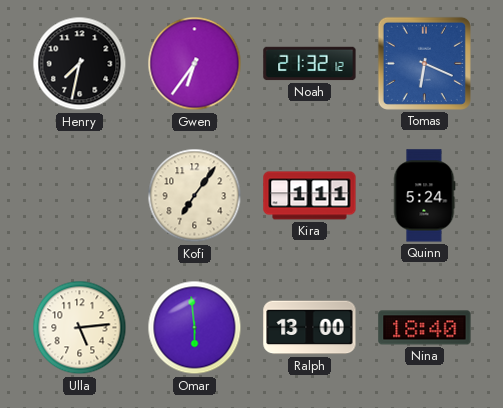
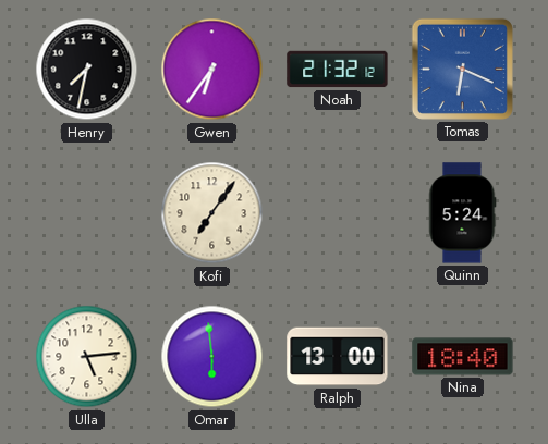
Kira: 1:11 -> none
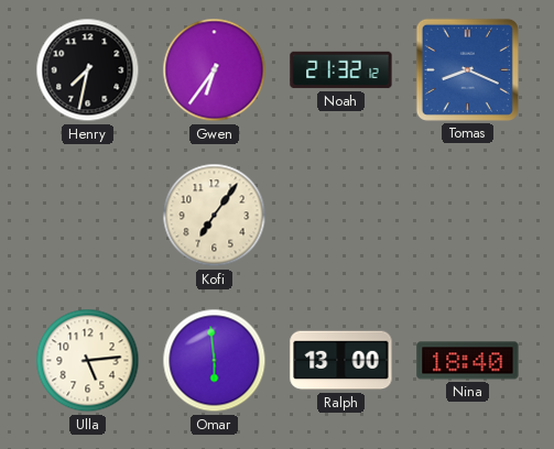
Tomas: 6:19 -> 8:19
Quinn: 5:24 -> none
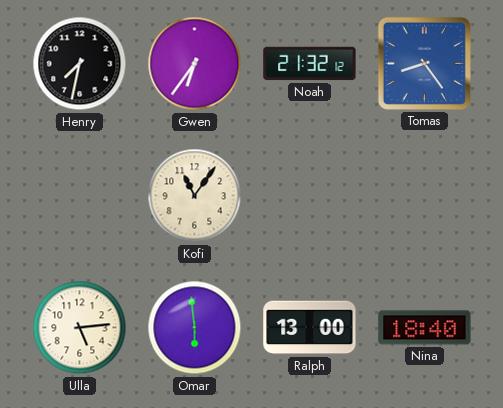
Tomas: 8:19 -> 8:24
Kofi: 7:06 -> 11:06
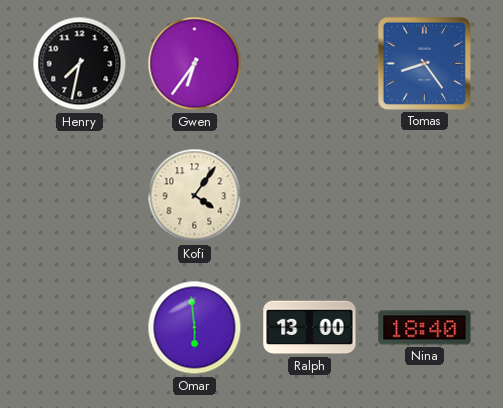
Noah: 21:32 -> none
Kofi: 11:06 -> 4:06
Ulla: 5:14 -> none
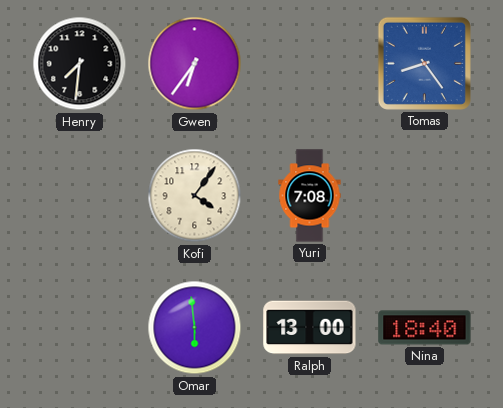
Henry: 7:32 -> 7:31
Yuri: none -> 7:08
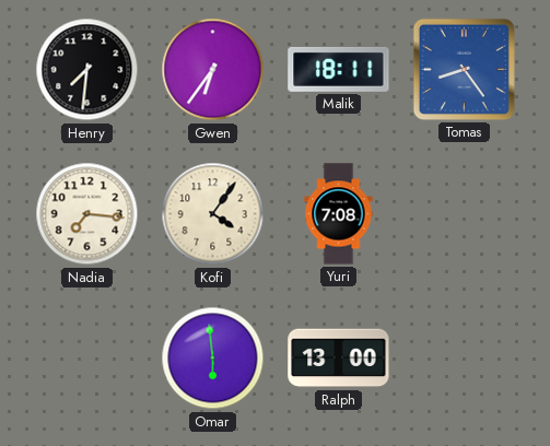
Malik: none -> 18:11
Nadia: none -> 7:16
Nina: 18:40 -> none
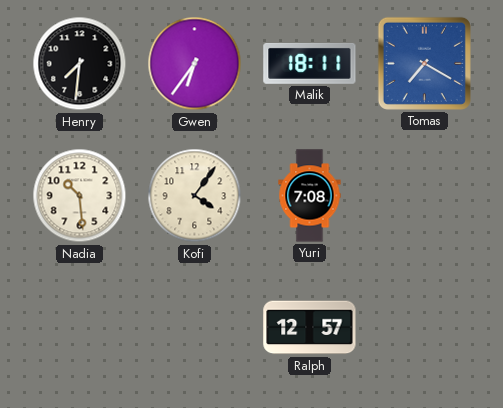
Tomas: 8:24 -> 7:20
Nadia: 7:16 -> 10:29
Omar: 5:59 -> none
Ralph: 13:00 -> 12:57
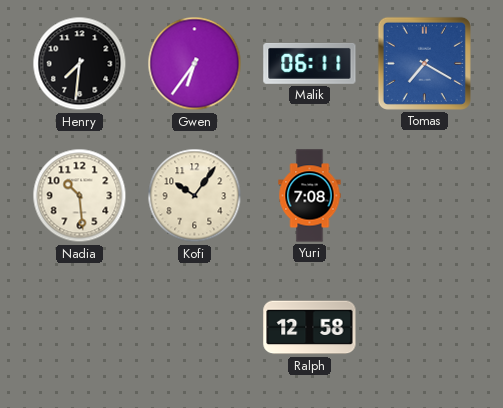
Malik: 18:11 -> 06:11
Kofi: 4:06 -> 10:06
Ralph: 12:57 -> 12:58
